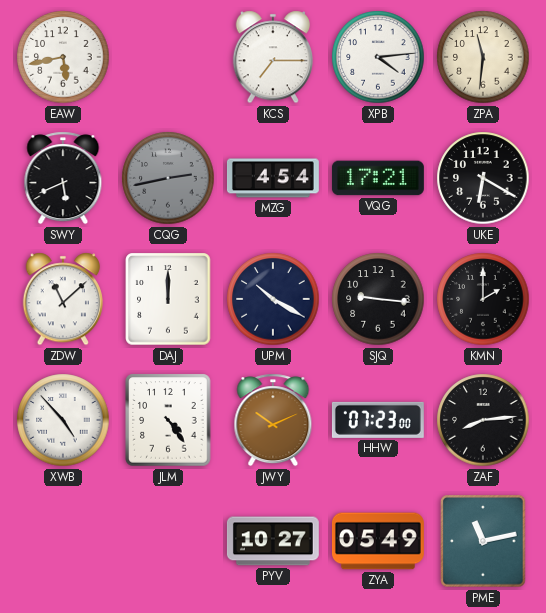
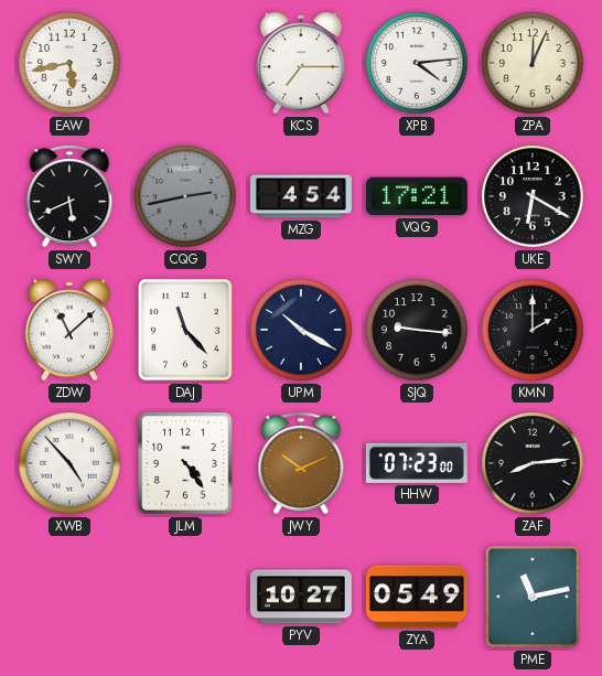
ZPA: 11:31 -> 12:04
DAJ: 12:00 -> 11:23
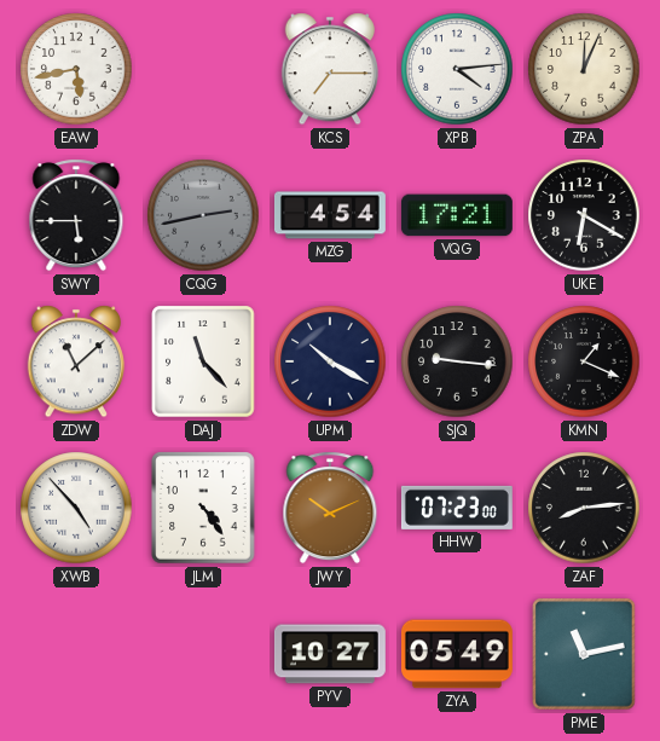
SWY: 5:41 -> 5:45
KMN: 2:00 -> 1:19
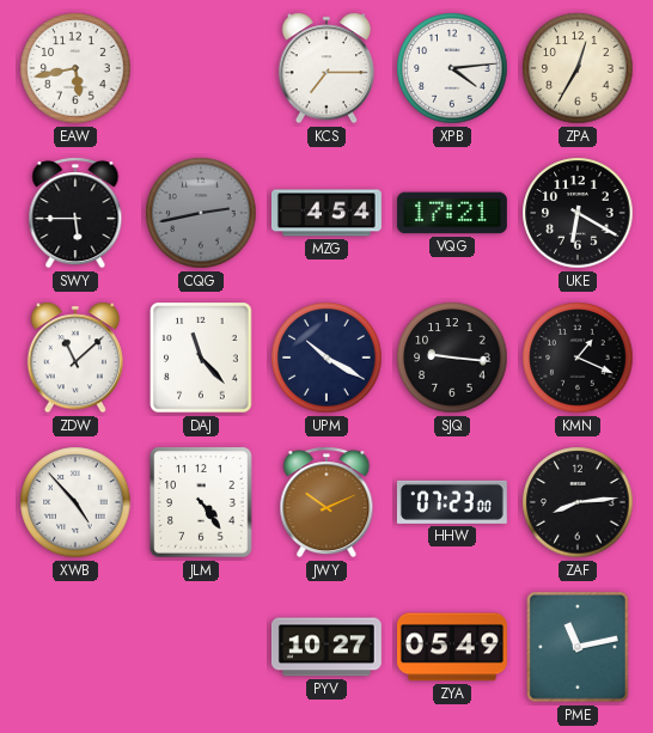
ZPA: 12:04 -> 12:35
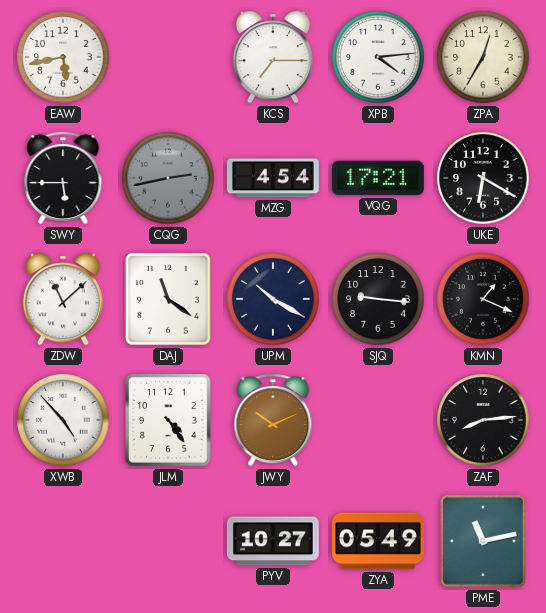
DAJ: 11:23 -> 11:21
HHW: 07:23 -> none
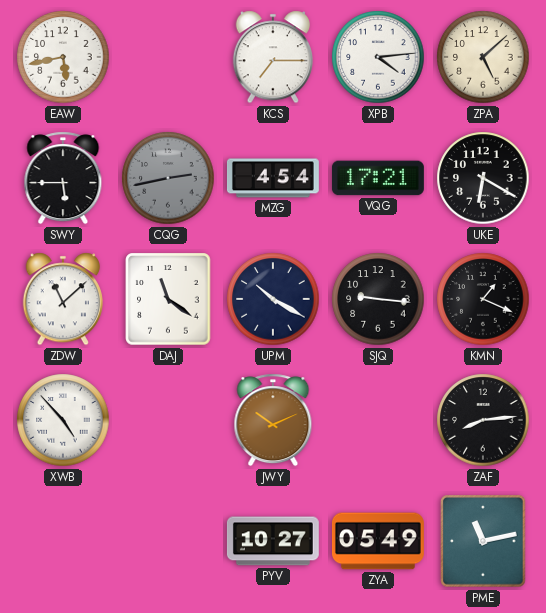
ZPA: 12:35 -> 5:08
JLM: 4:24 -> none
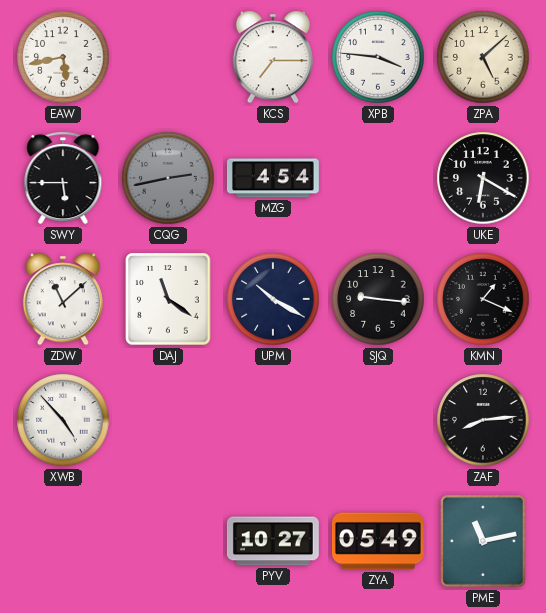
XPB: 4:14 -> 3:46
VQG: 17:21 -> none
JWY: 10:11 -> none
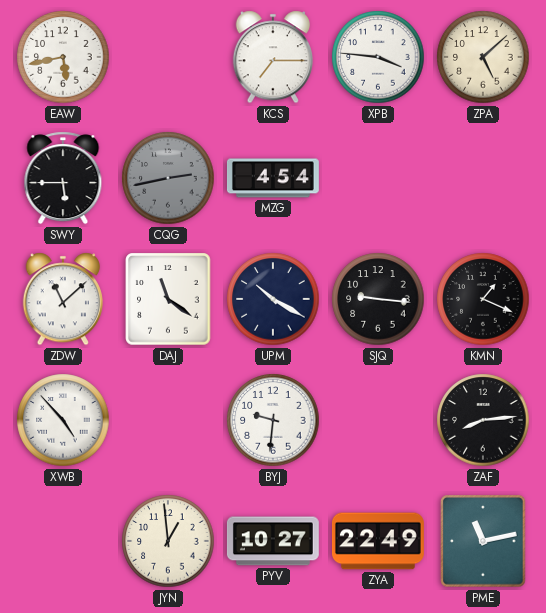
UKE: 6:20 -> none
BYJ: none -> 9:31
JYN: none -> 12:59
ZYA: 05:49 -> 22:49
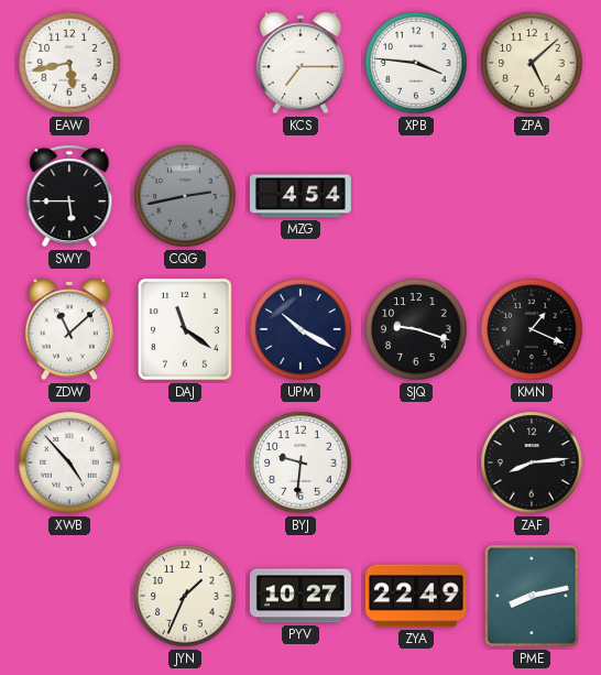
SJQ: 9:16 -> 9:18
JYN: 12:59 -> 1:34
PME: 11:13 -> 8:13
